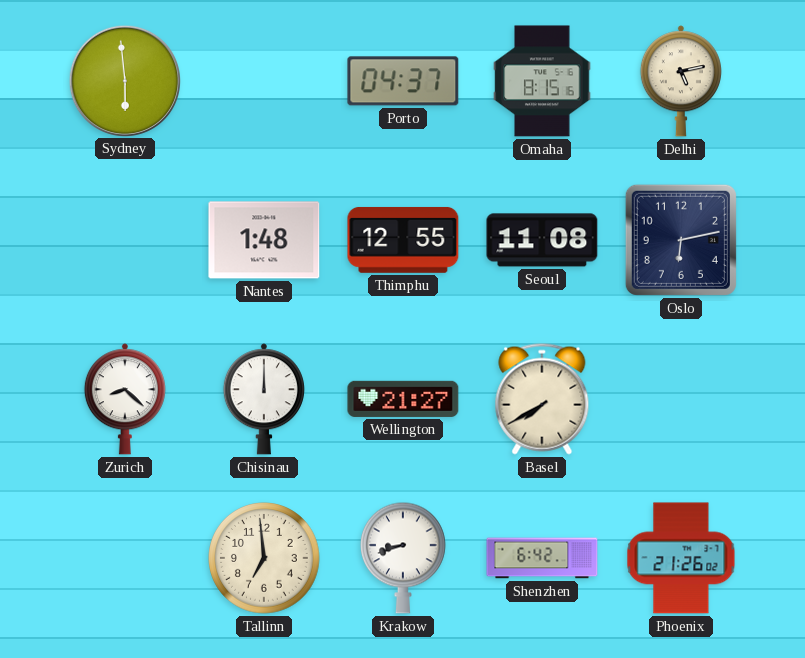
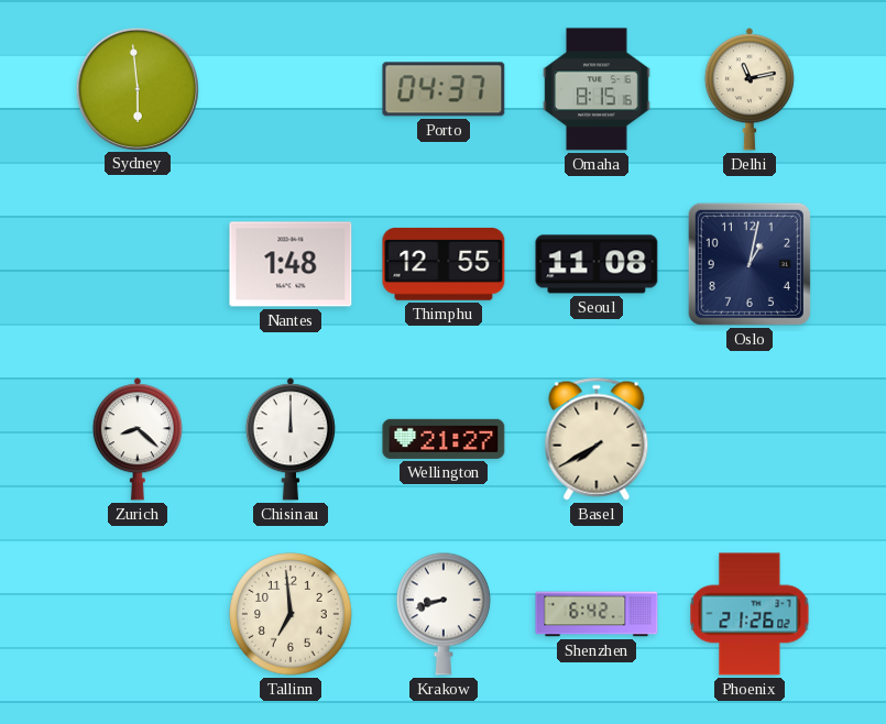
Delhi: 5:13 -> 11:13
Oslo: 6:13 -> 1:02
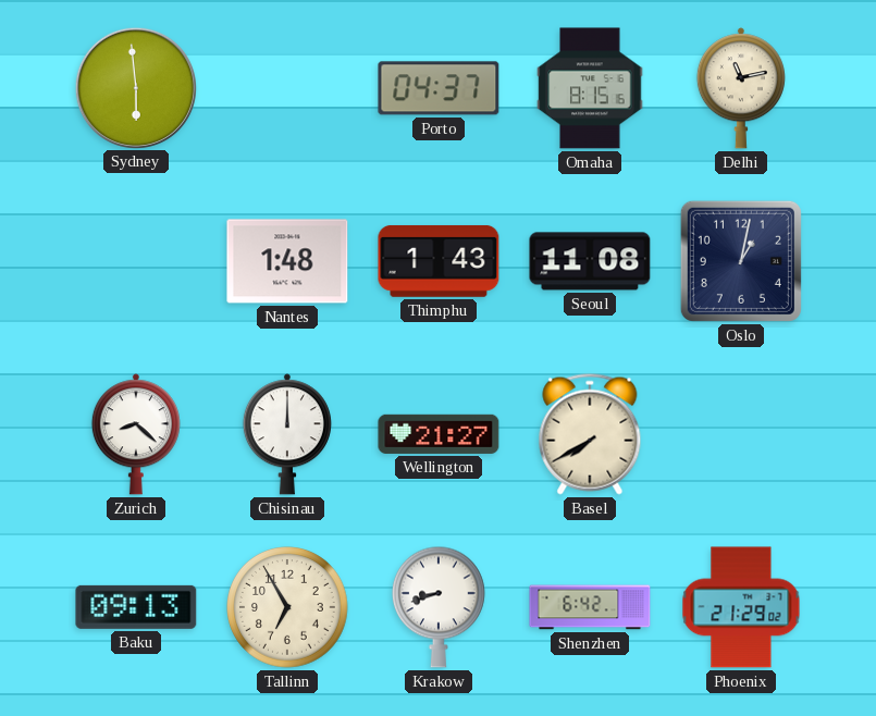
Thimphu: 12:55 -> 1:43
Baku: none -> 09:13
Tallinn: 6:59 -> 6:55
Phoenix: 21:26 -> 21:29
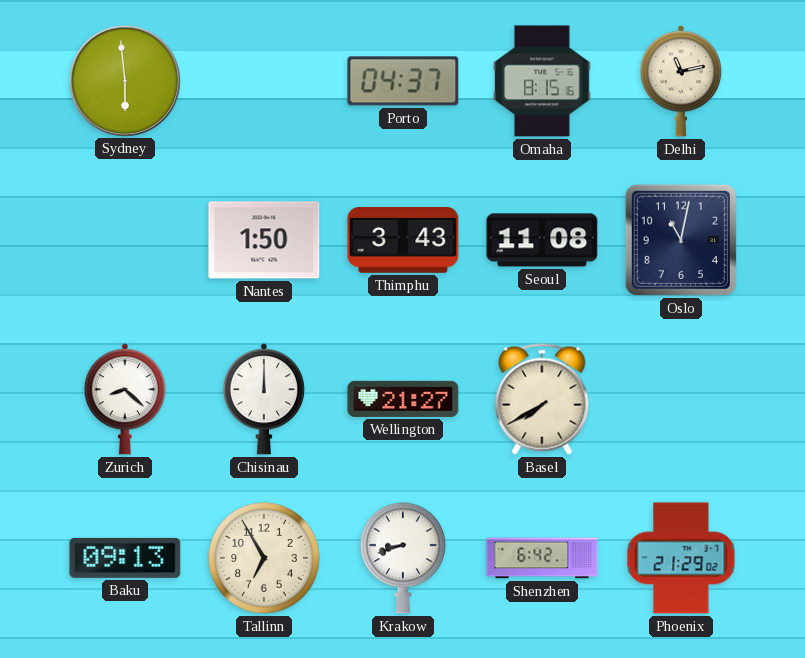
Nantes: 1:48 -> 1:50
Thimphu: 1:43 -> 3:43
Oslo: 1:02 -> 11:02
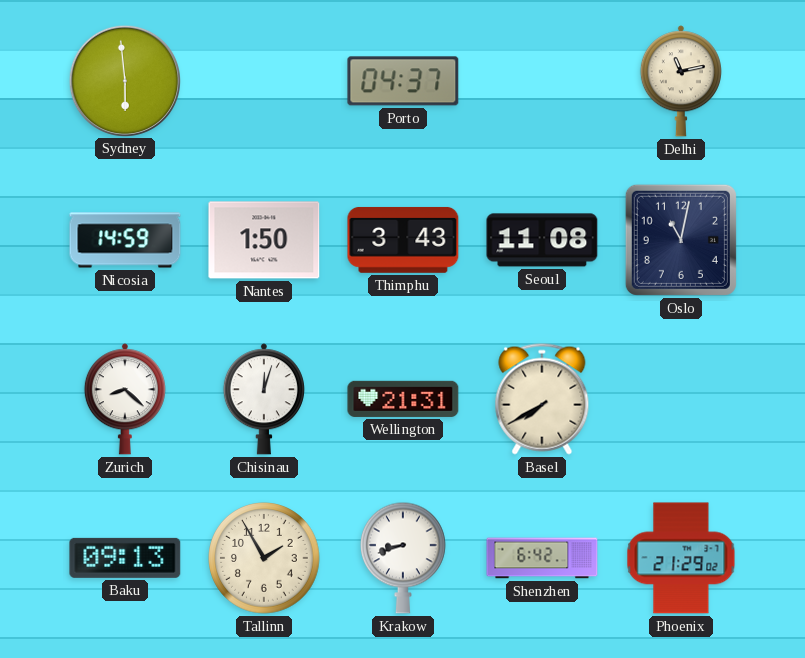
Omaha: 8:15 -> none
Nicosia: none -> 14:59
Chisinau: 12:00 -> 12:03
Wellington: 21:27 -> 21:31
Tallinn: 6:55 -> 1:55
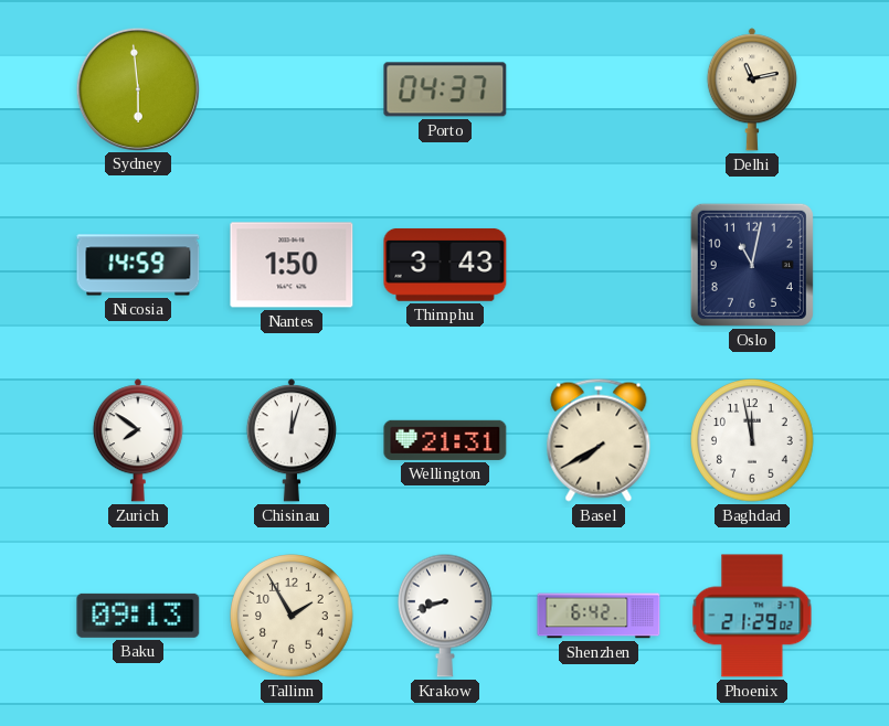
Seoul: 11:08 -> none
Zurich: 8:22 -> 7:51
Baghdad: none -> 11:58
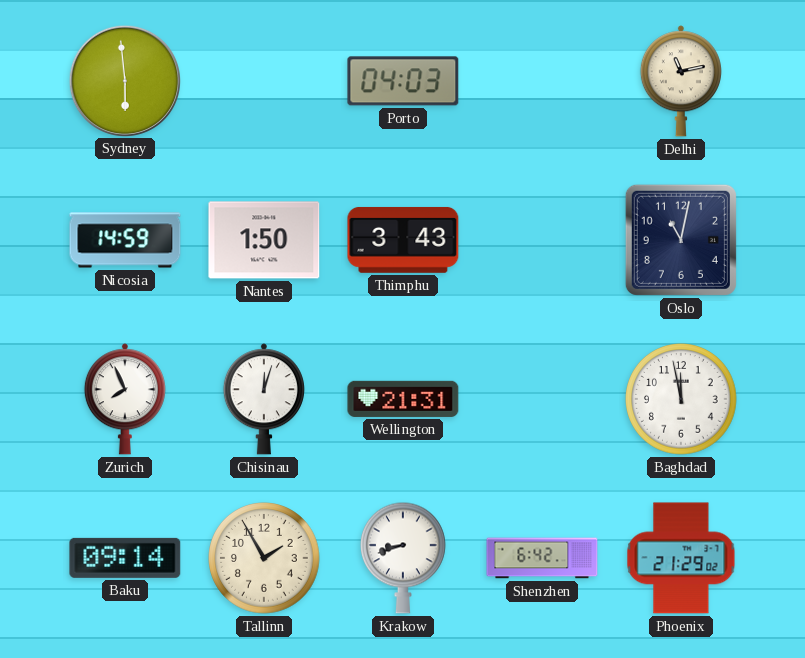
Porto: 04:37 -> 04:03
Zurich: 7:51 -> 7:56
Basel: 7:40 -> none
Baku: 09:13 -> 09:14
